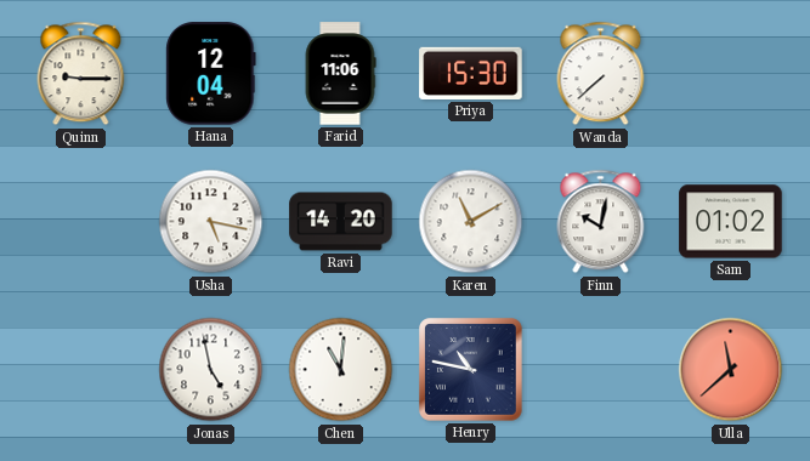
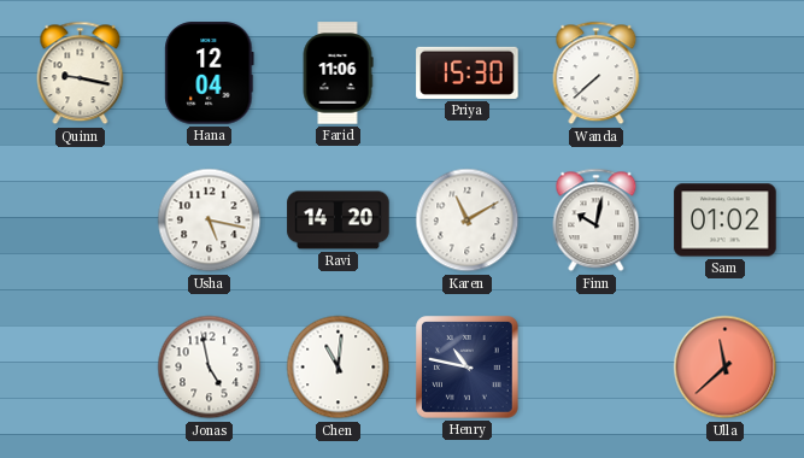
Quinn: 9:15 -> 9:17
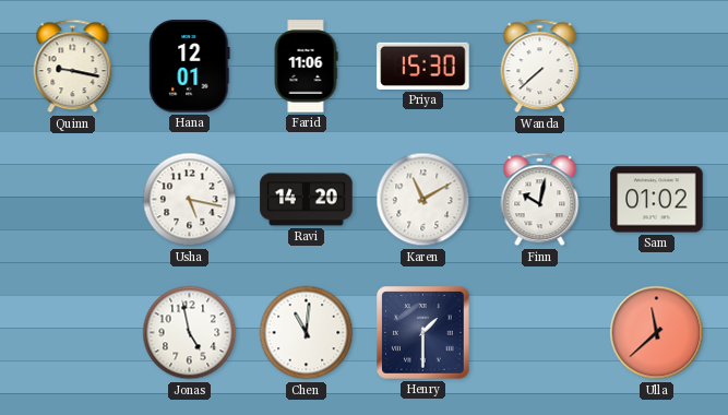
Hana: 12:04 -> 12:01
Henry: 10:47 -> 1:30
